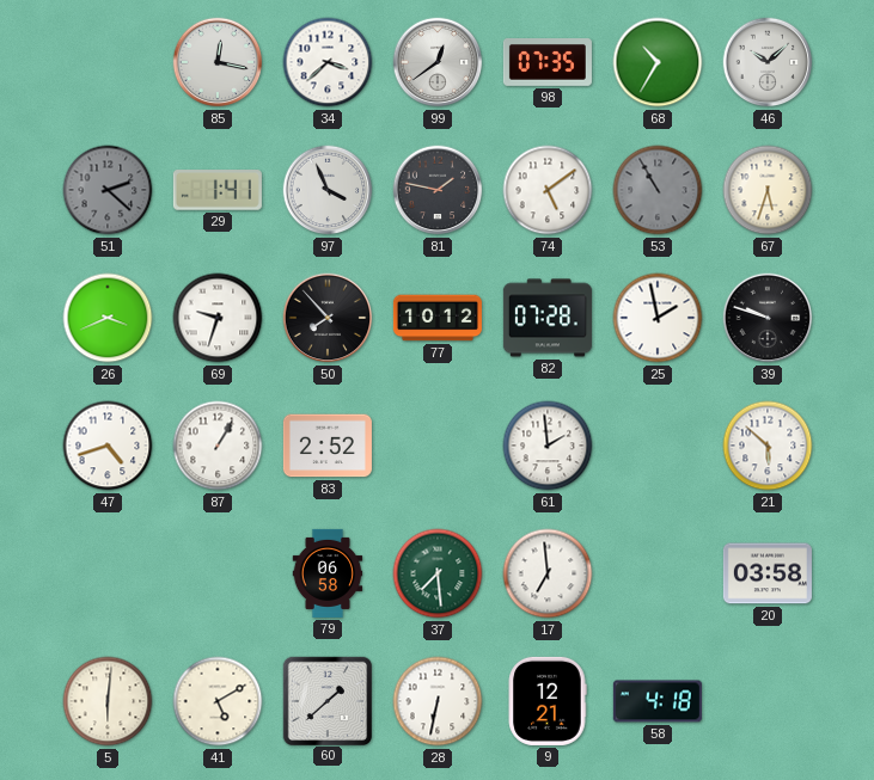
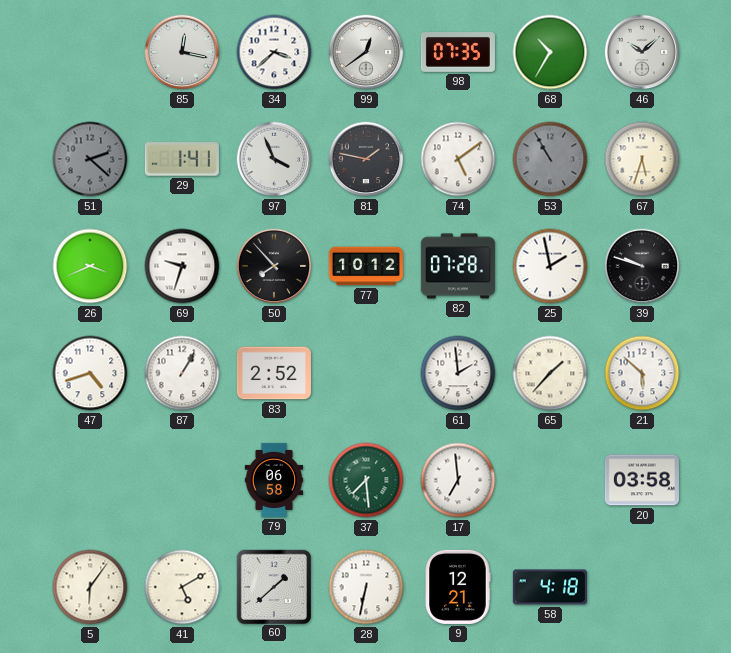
65: none -> 1:37
5: 6:01 -> 6:06
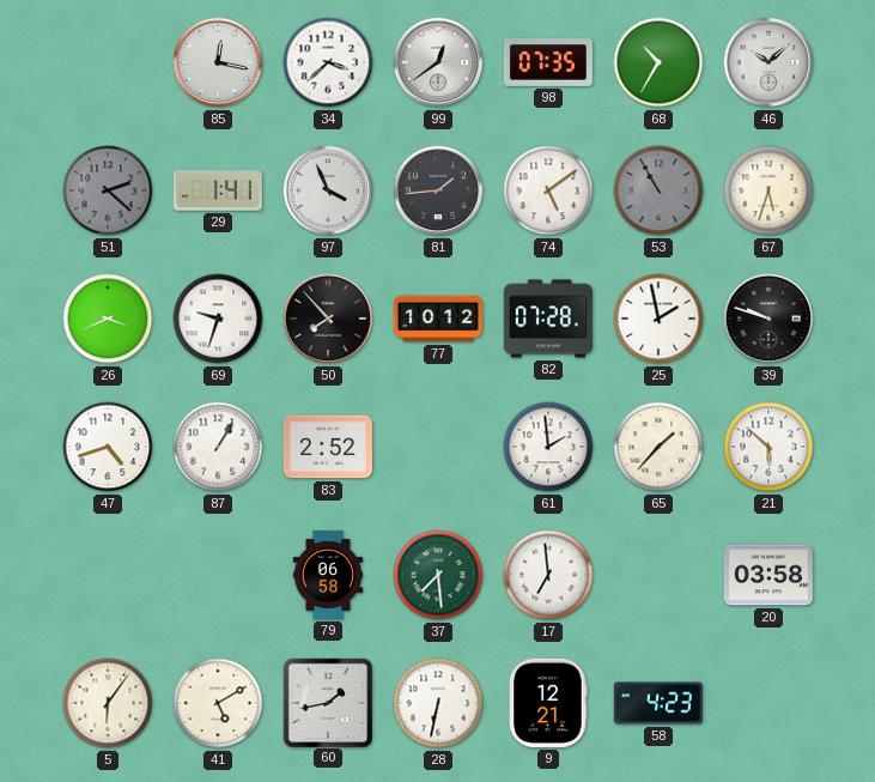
81: 1:47 -> 1:44
60: 1:38 -> 1:43
58: 4:18 -> 4:23
